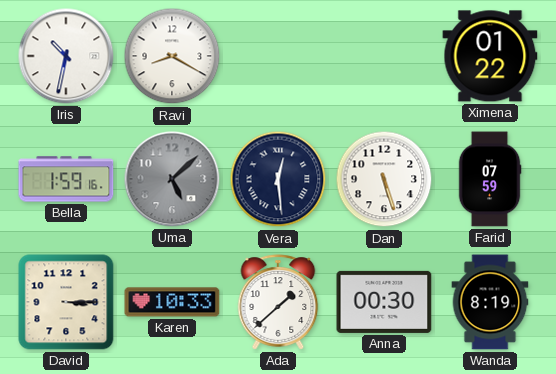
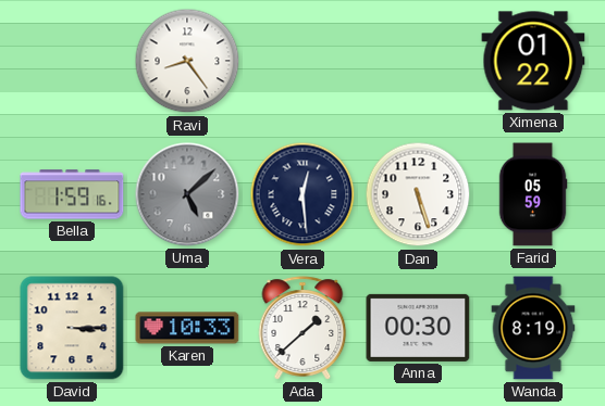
Iris: 10:32 -> none
Ravi: 8:20 -> 8:24
Farid: 07:59 -> 05:59
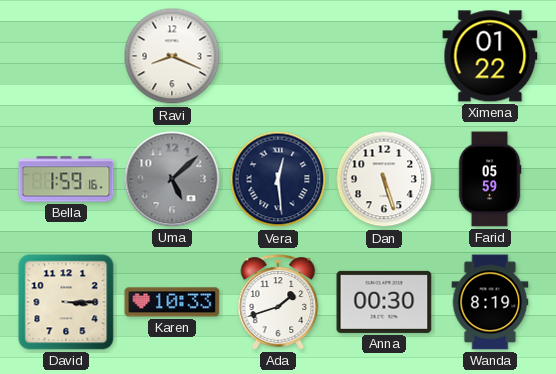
Ravi: 8:24 -> 8:19
Ada: 1:38 -> 1:42
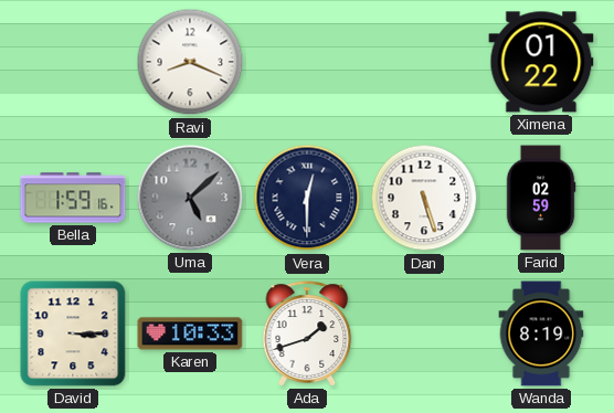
Vera: 12:29 -> 12:30
Farid: 05:59 -> 02:59
Anna: 00:30 -> none
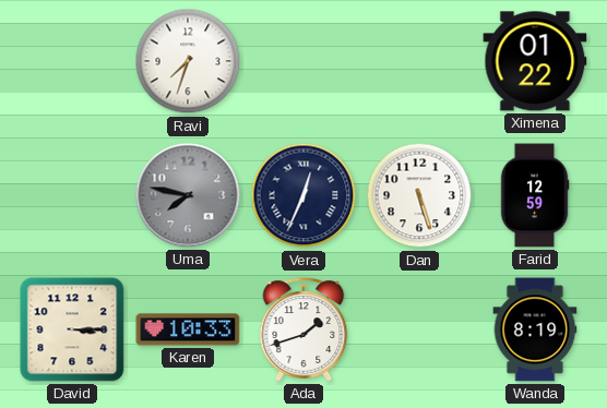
Ravi: 8:19 -> 7:33
Bella: 1:59 -> none
Uma: 5:08 -> 7:47
Vera: 12:30 -> 12:34
Farid: 02:59 -> 12:59
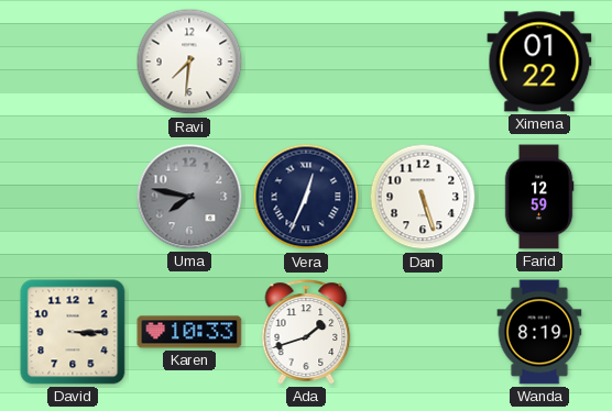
Ravi: 7:33 -> 7:31
